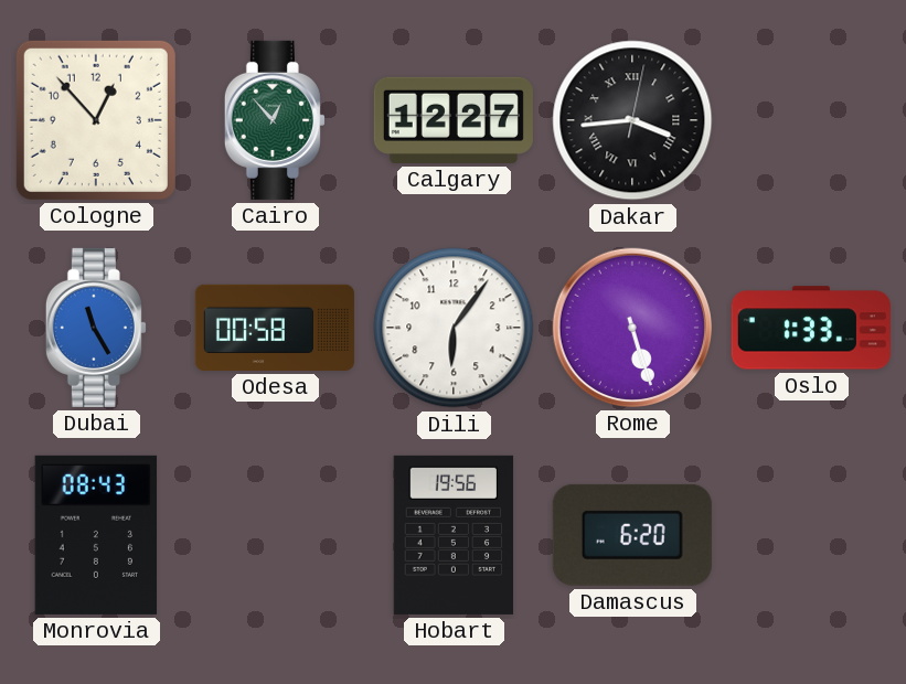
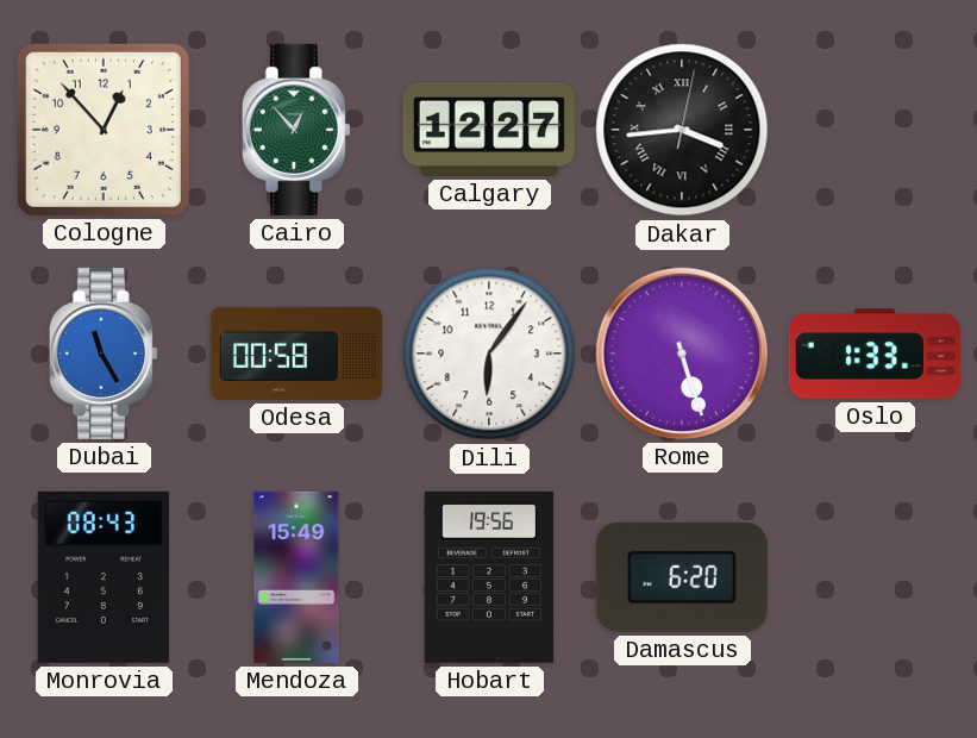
Mendoza: none -> 15:49
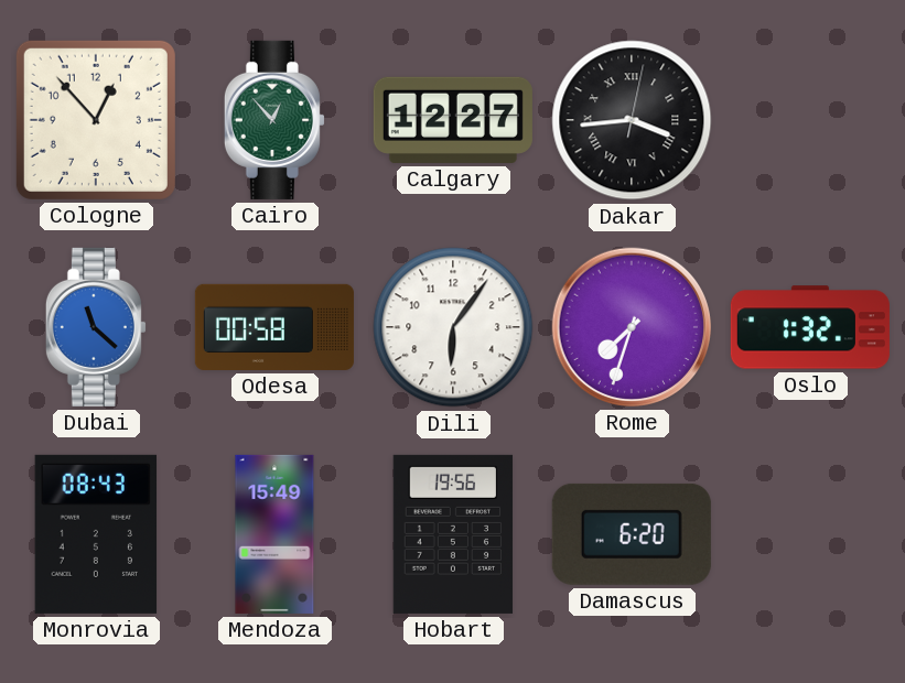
Dubai: 11:25 -> 11:22
Rome: 5:27 -> 7:33
Oslo: 1:33 -> 1:32
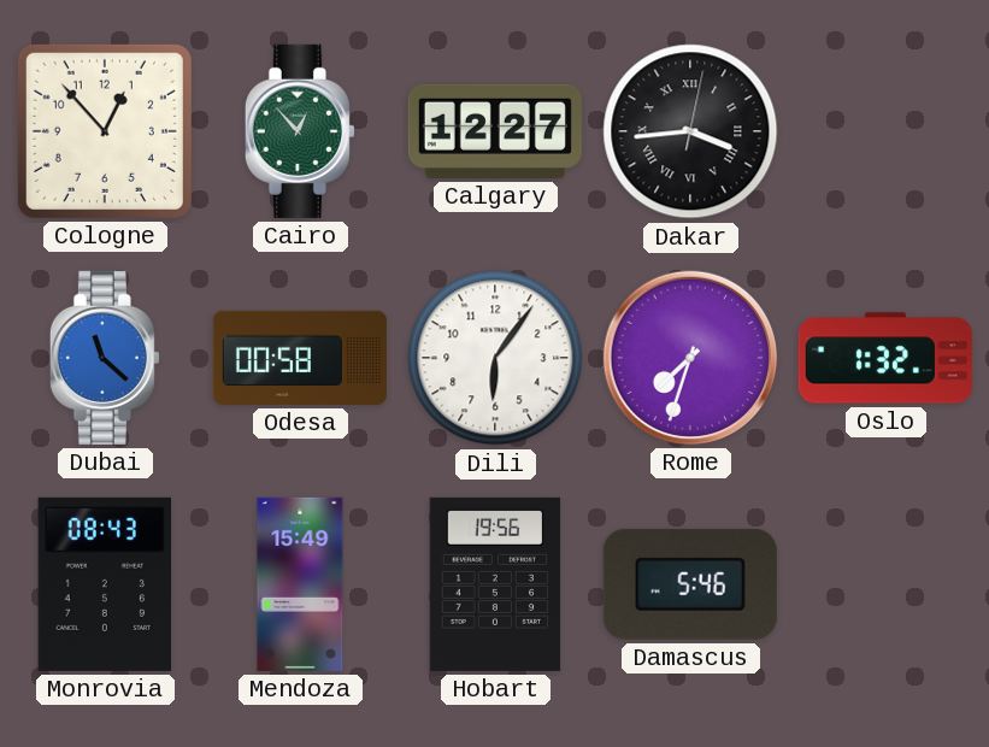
Damascus: 6:20 -> 5:46
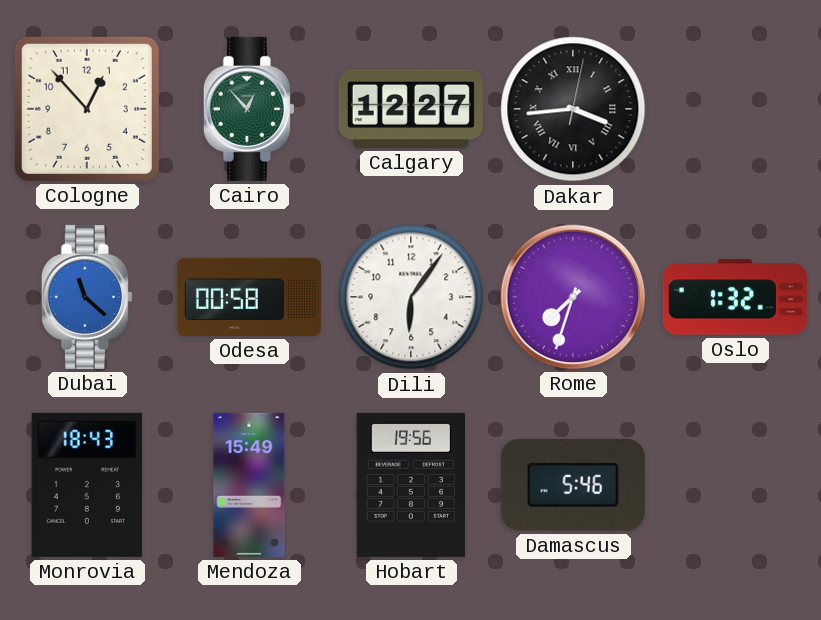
Monrovia: 08:43 -> 18:43
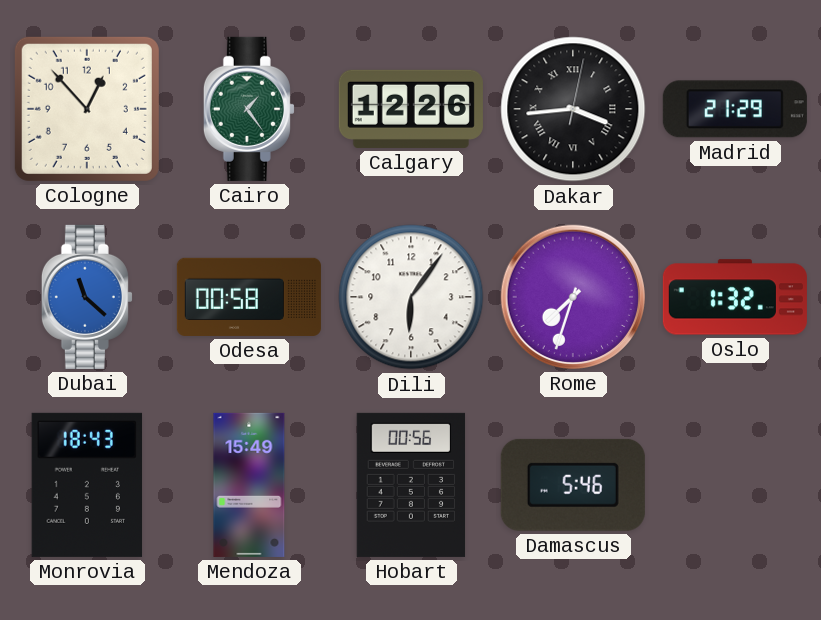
Cairo: 12:53 -> 1:24
Calgary: 12:27 -> 12:26
Madrid: none -> 21:29
Hobart: 19:56 -> 00:56
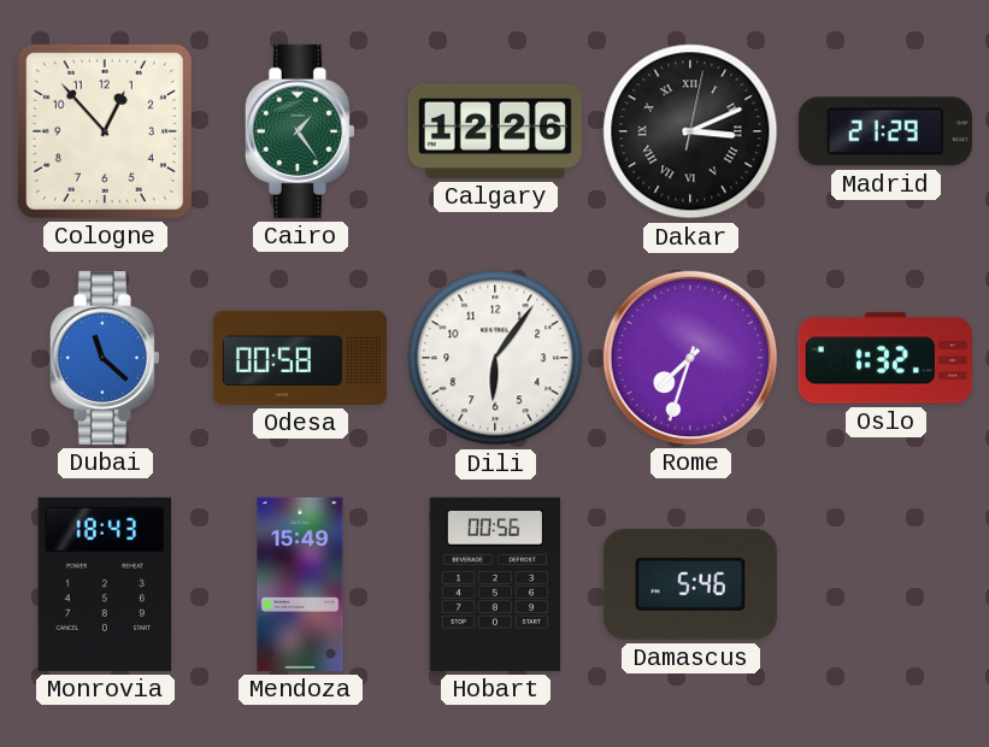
Dakar: 3:44 -> 3:11
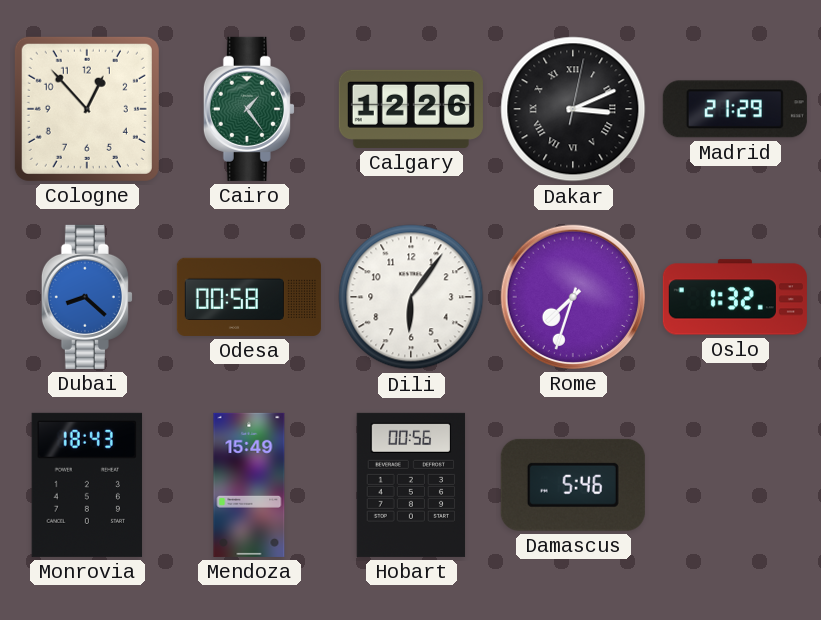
Dubai: 11:22 -> 8:22
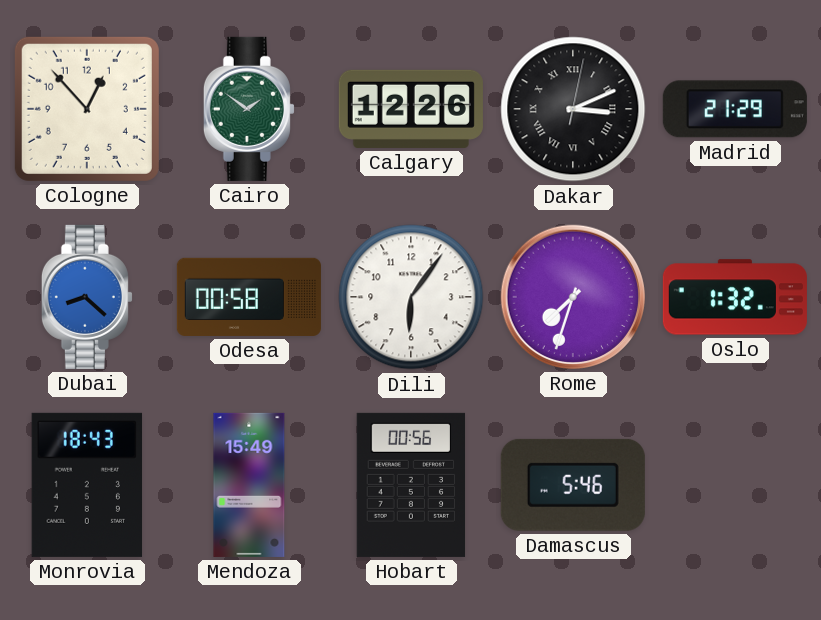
Cairo: 1:24 -> 1:51
